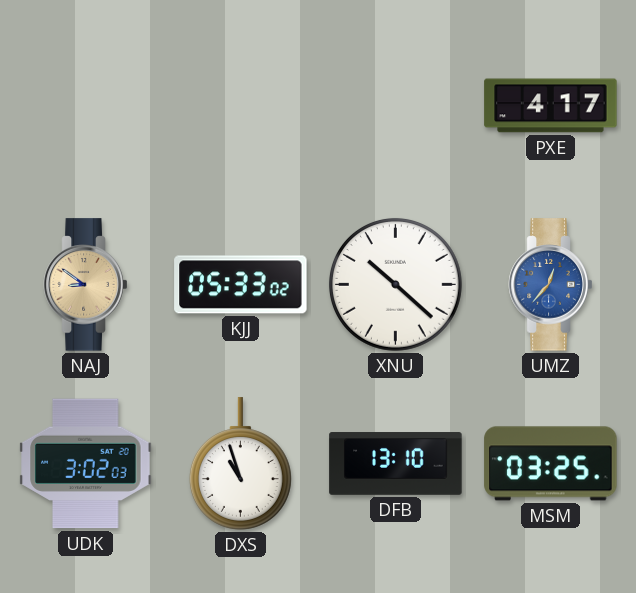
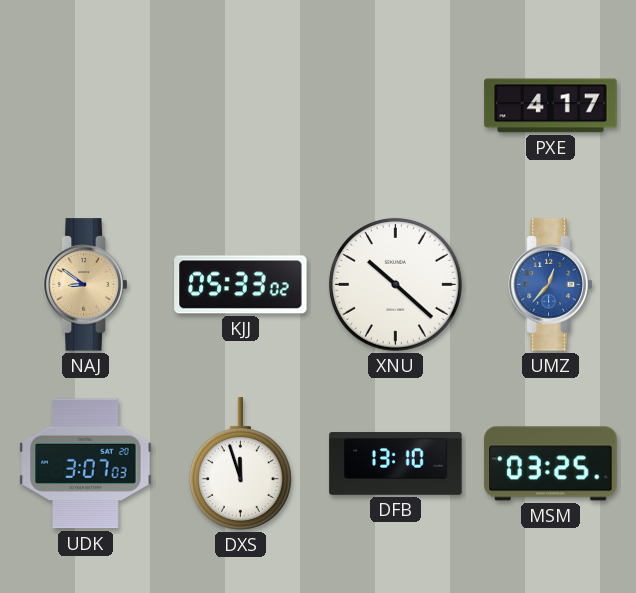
UDK: 3:02 -> 3:07
DXS: 10:57 -> 11:57
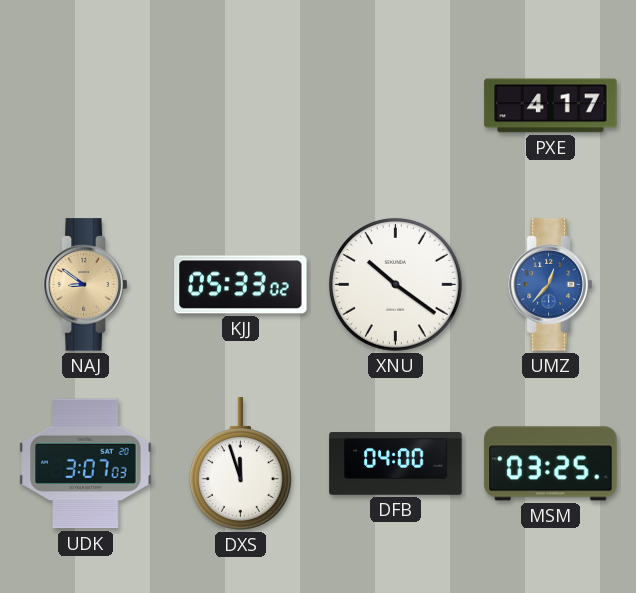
XNU: 10:22 -> 10:21
DFB: 13:10 -> 04:00
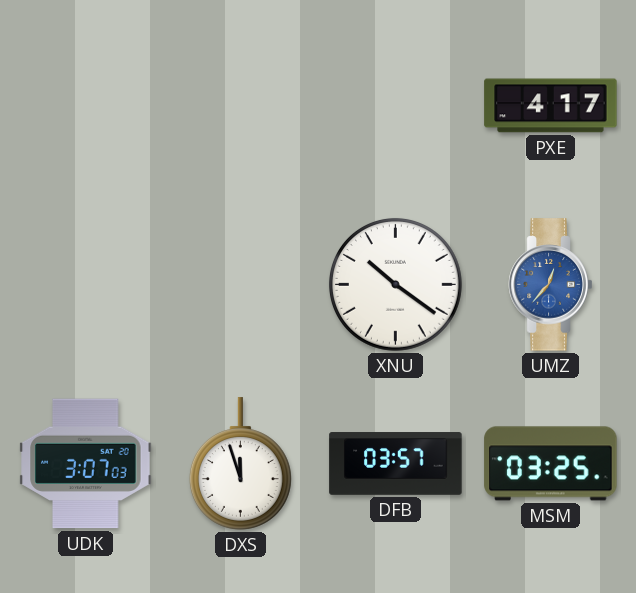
NAJ: 8:51 -> none
KJJ: 05:33 -> none
DFB: 04:00 -> 03:57
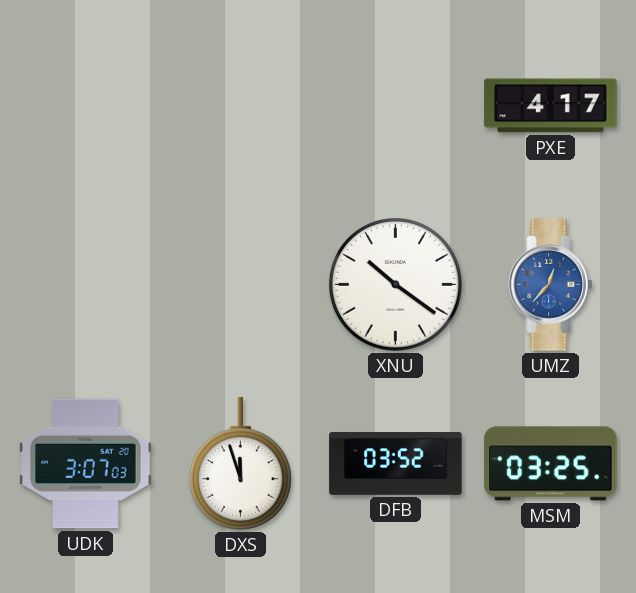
DFB: 03:57 -> 03:52
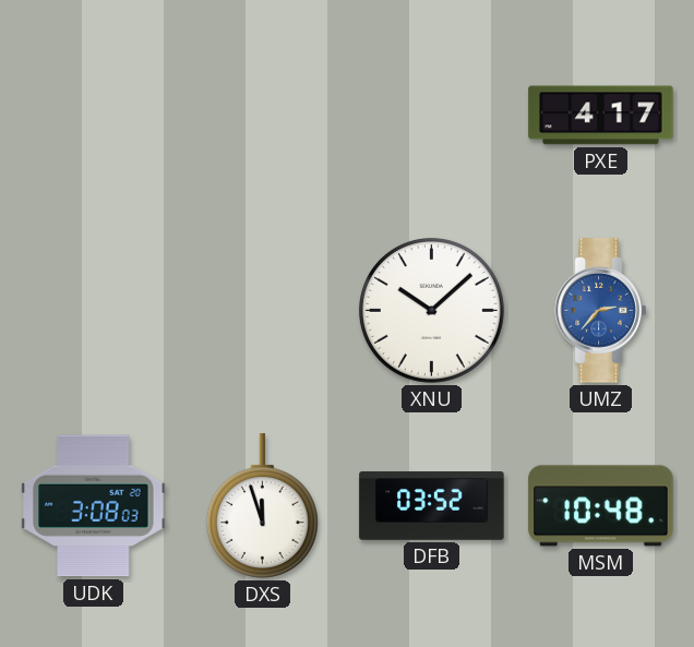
XNU: 10:21 -> 10:08
UMZ: 12:37 -> 2:37
UDK: 3:07 -> 3:08
MSM: 03:25 -> 10:48
